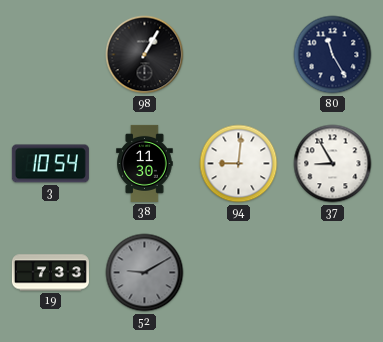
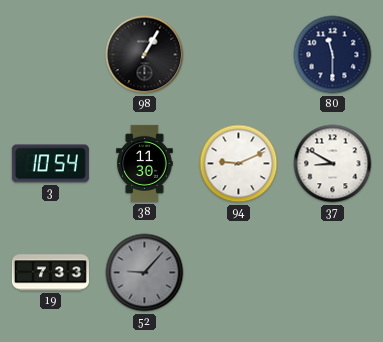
80: 11:25 -> 11:30
94: 9:01 -> 9:11
37: 8:55 -> 8:50
52: 9:10 -> 9:07
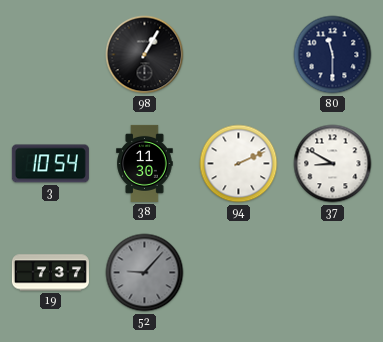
94: 9:11 -> 2:11
19: 7:33 -> 7:37
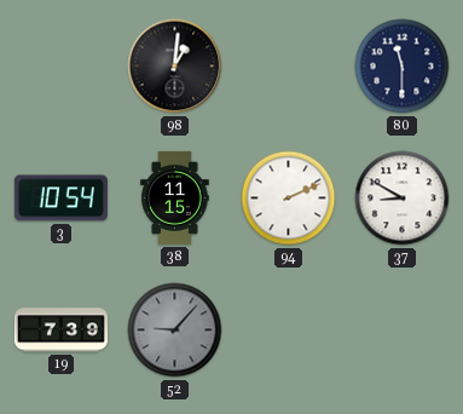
98: 1:05 -> 1:01
38: 11:30 -> 11:15
19: 7:37 -> 7:39
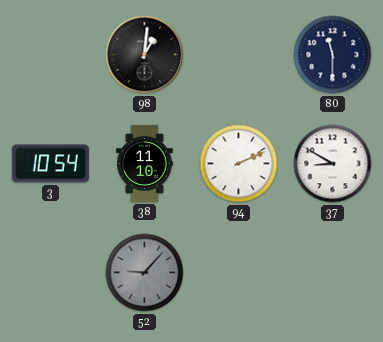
38: 11:15 -> 11:10
19: 7:39 -> none
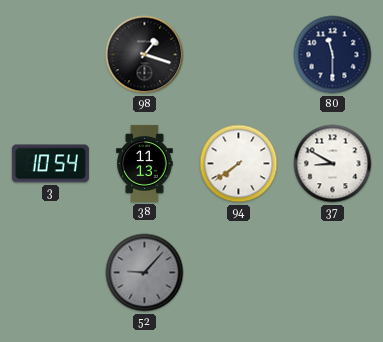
98: 1:01 -> 1:18
38: 11:10 -> 11:13
94: 2:11 -> 7:39
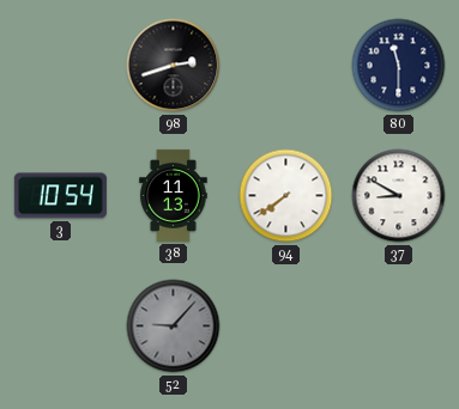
98: 1:18 -> 2:42
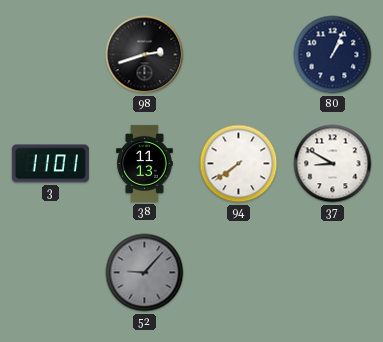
80: 11:30 -> 1:04
3: 10:54 -> 11:01
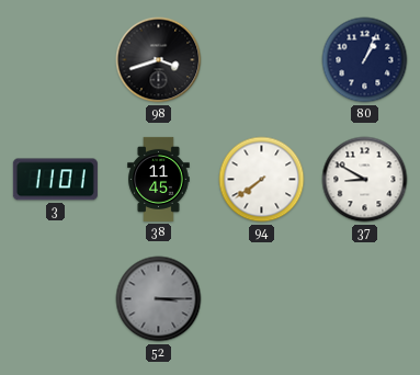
98: 2:42 -> 3:42
38: 11:13 -> 11:45
52: 9:07 -> 3:15
